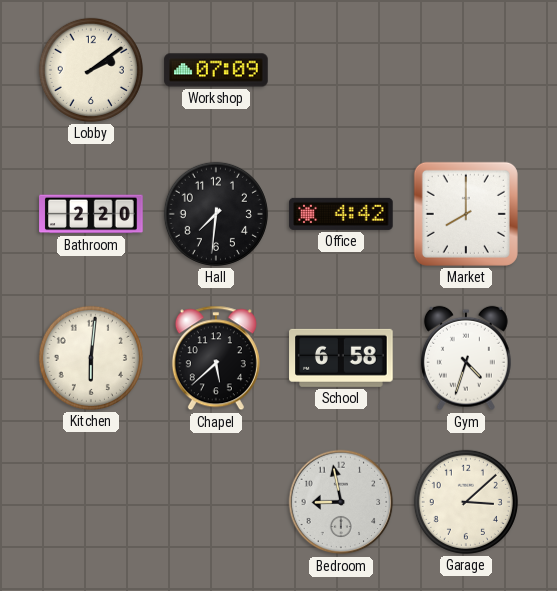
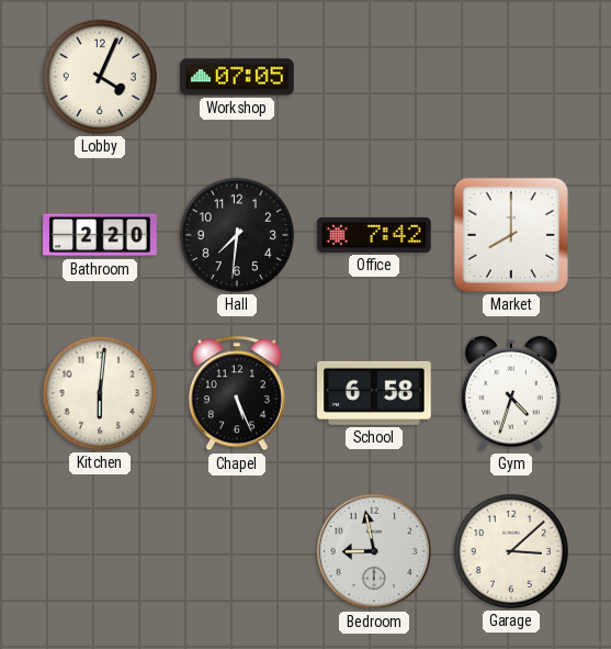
Lobby: 2:09 -> 4:04
Workshop: 07:09 -> 07:05
Office: 4:42 -> 7:42
Chapel: 5:38 -> 5:26
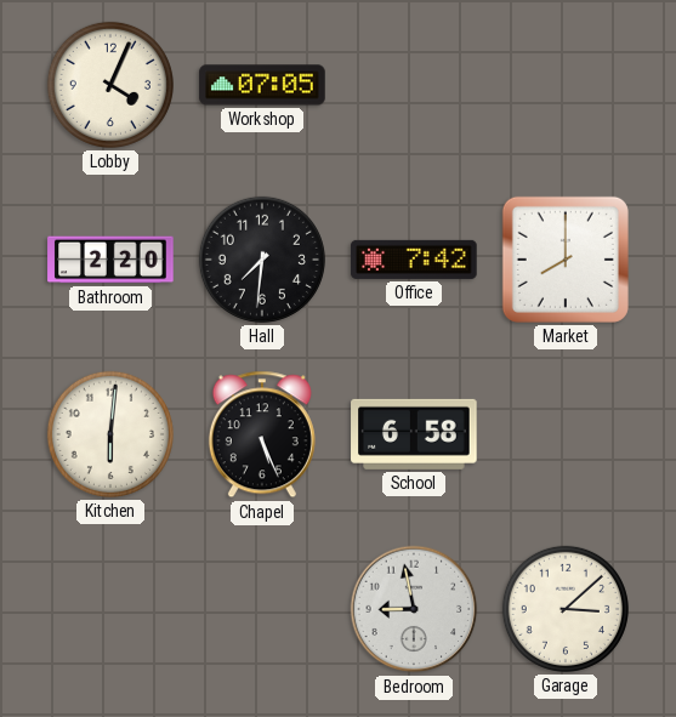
Gym: 4:33 -> none
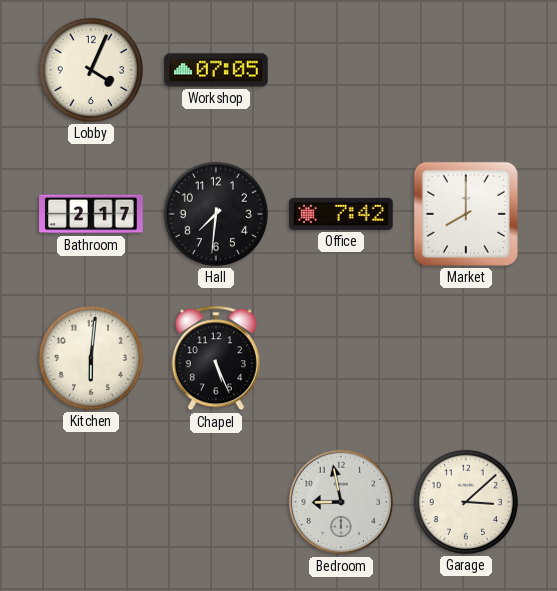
Bathroom: 2:20 -> 2:17
School: 6:58 -> none
